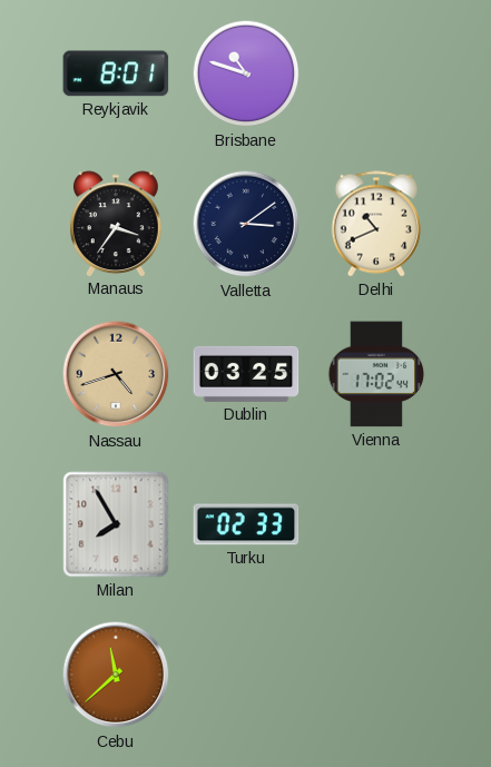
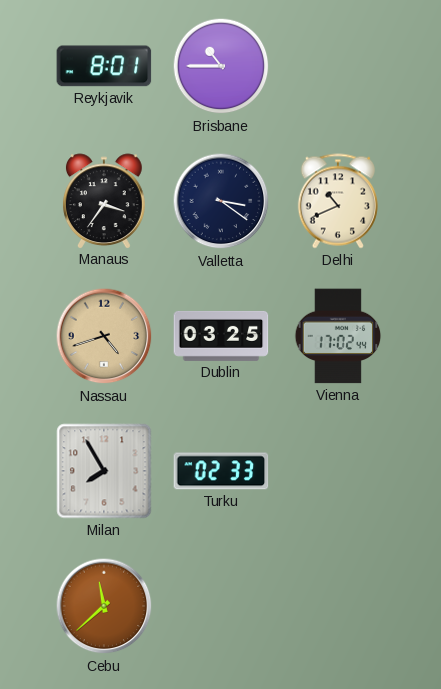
Brisbane: 10:48 -> 10:45
Valletta: 3:09 -> 3:21
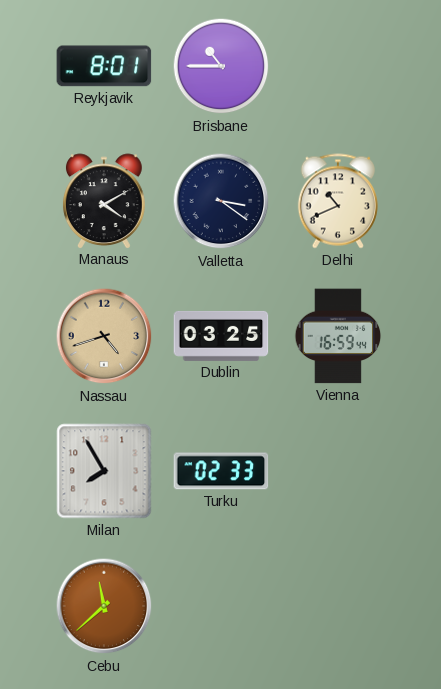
Manaus: 3:36 -> 4:10
Vienna: 17:02 -> 16:59
